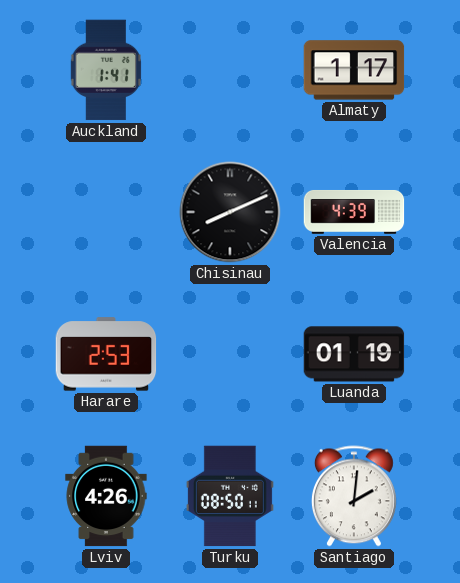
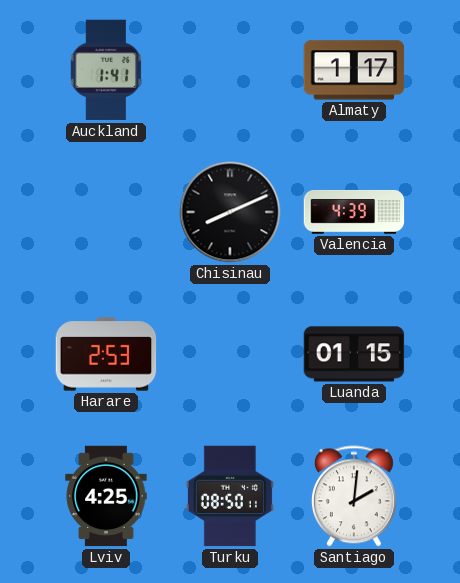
Luanda: 01:19 -> 01:15
Lviv: 4:26 -> 4:25
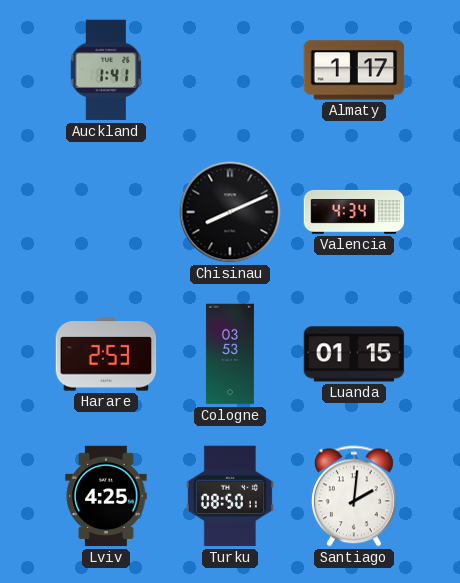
Valencia: 4:39 -> 4:34
Cologne: none -> 03:53
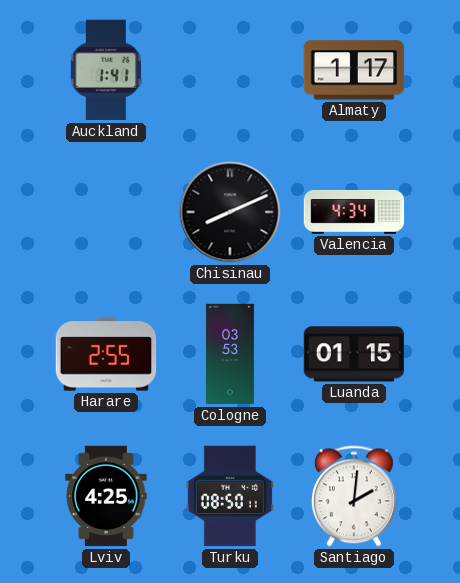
Harare: 2:53 -> 2:55
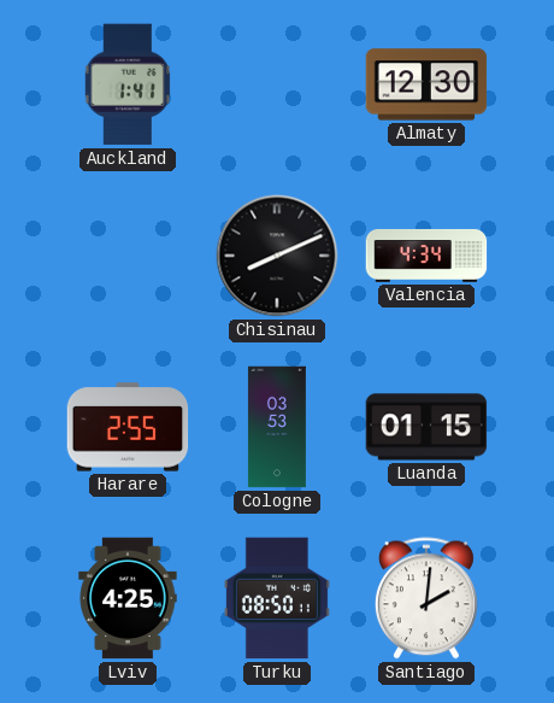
Almaty: 1:17 -> 12:30
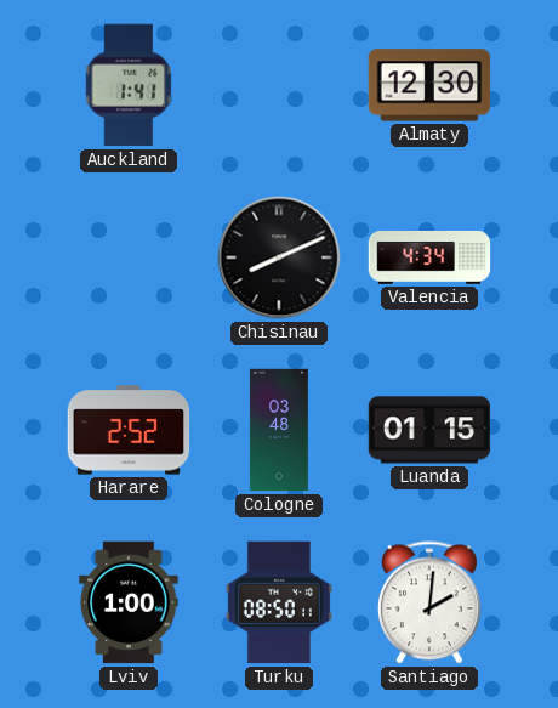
Harare: 2:55 -> 2:52
Cologne: 03:53 -> 03:48
Lviv: 4:25 -> 1:00
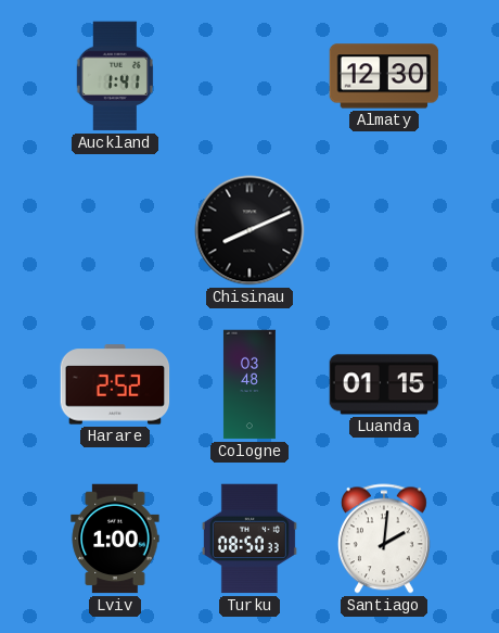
Valencia: 4:34 -> none
Turku: 08:50:11 -> 08:50:33
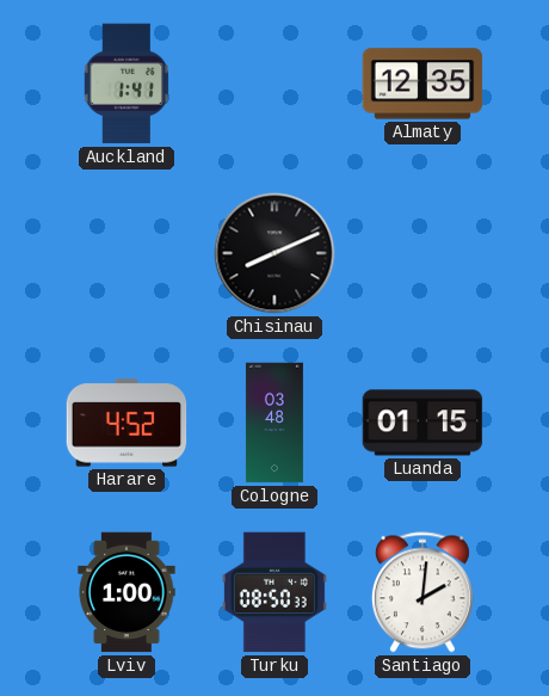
Almaty: 12:30 -> 12:35
Harare: 2:52 -> 4:52
